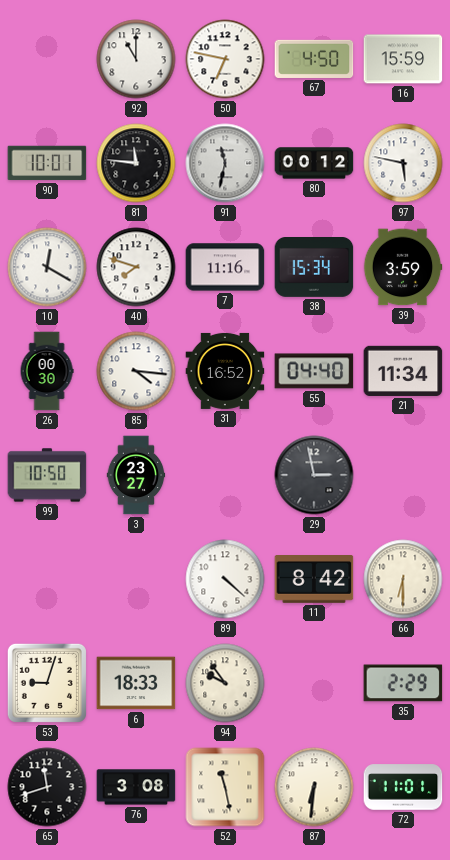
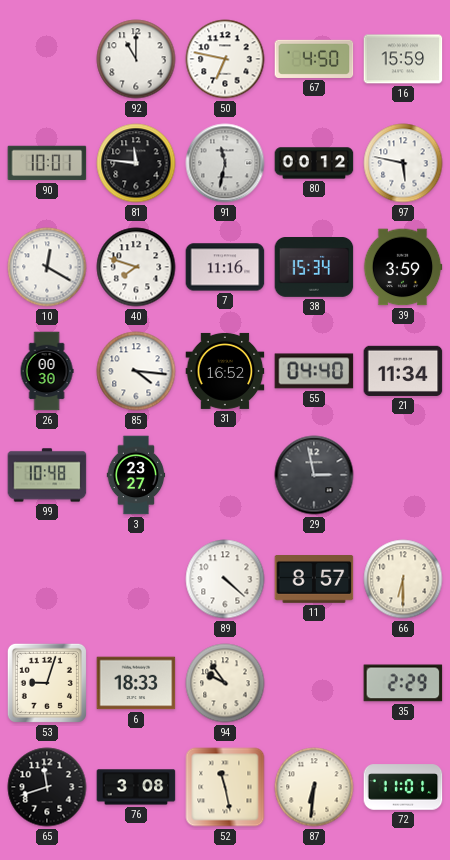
99: 10:50 -> 10:48
11: 8:42 -> 8:57
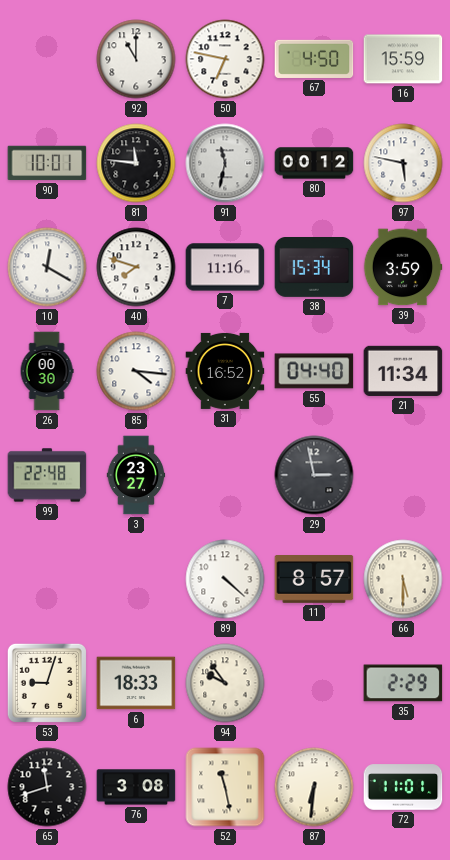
99: 10:48 -> 22:48
66: 6:30 -> 5:30
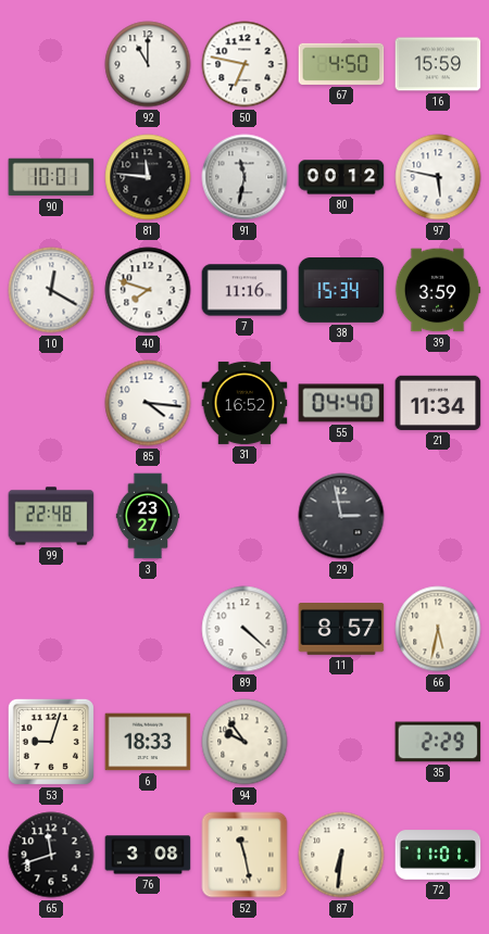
26: 00:30 -> none
66: 5:30 -> 5:32
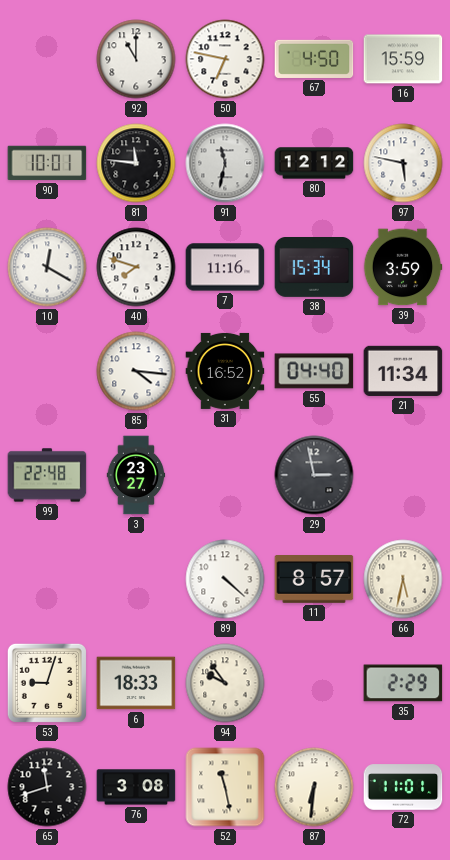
80: 00:12 -> 12:12
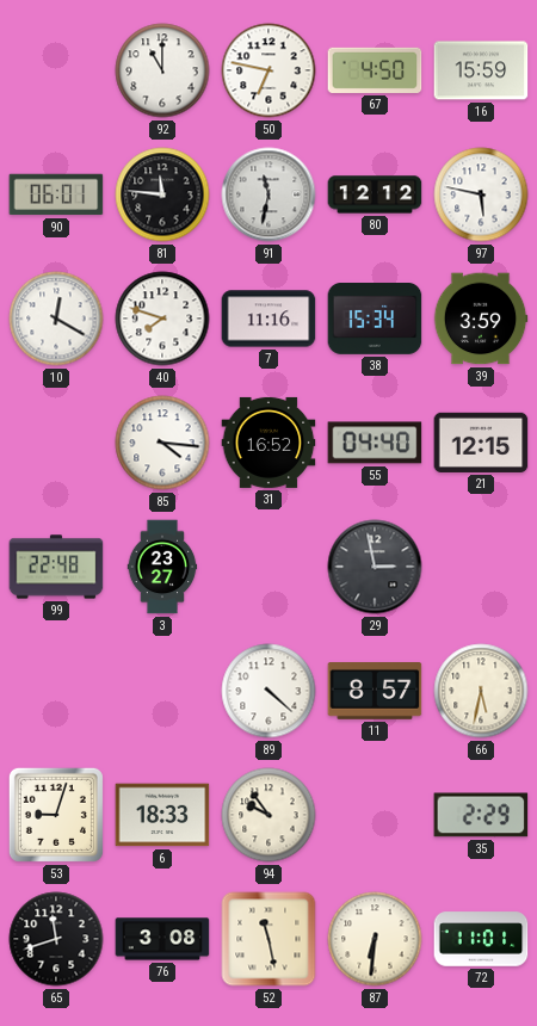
90: 10:01 -> 06:01
21: 11:34 -> 12:15
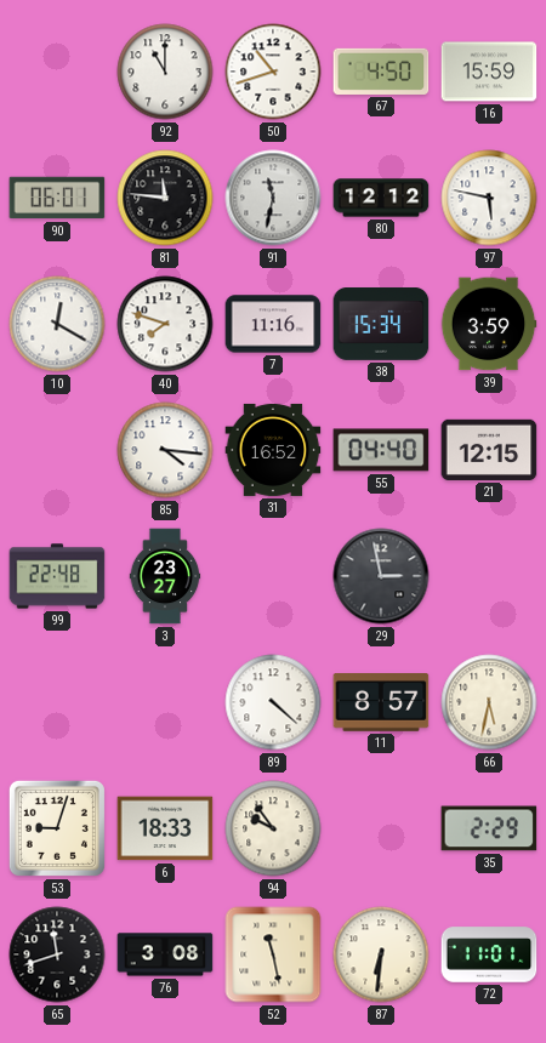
50: 6:47 -> 10:42
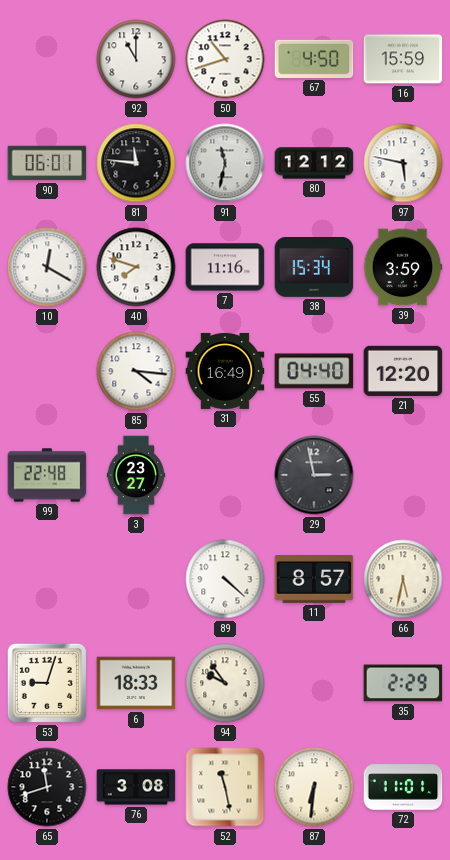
31: 16:52 -> 16:49
21: 12:15 -> 12:20
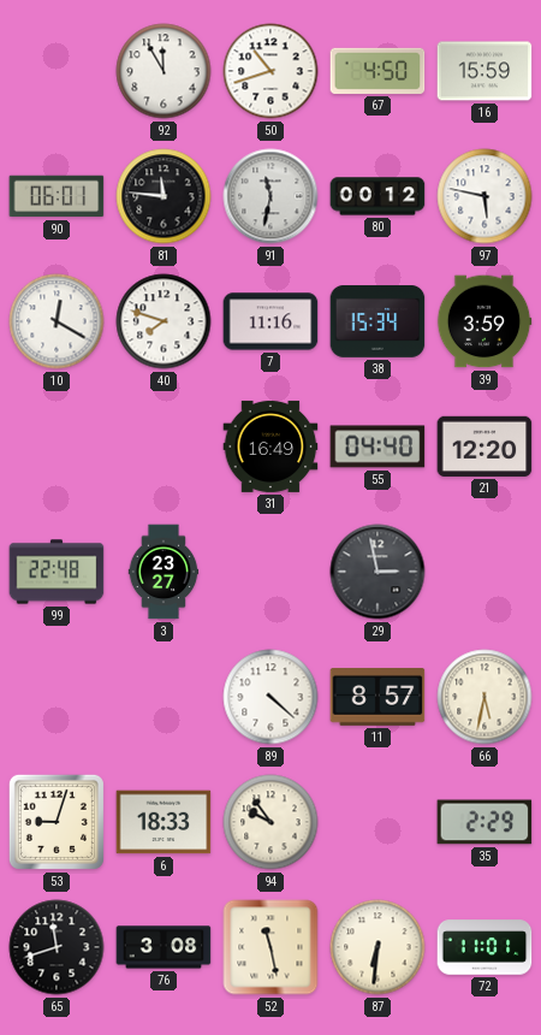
92: 11:00 -> 11:55
80: 12:12 -> 00:12
85: 4:16 -> none
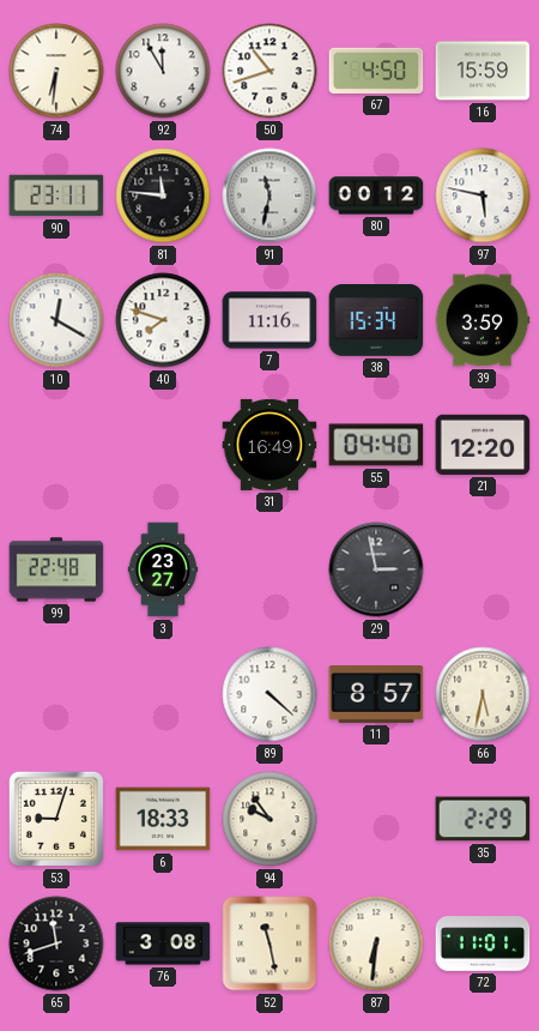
74: none -> 6:31
90: 06:01 -> 23:11
